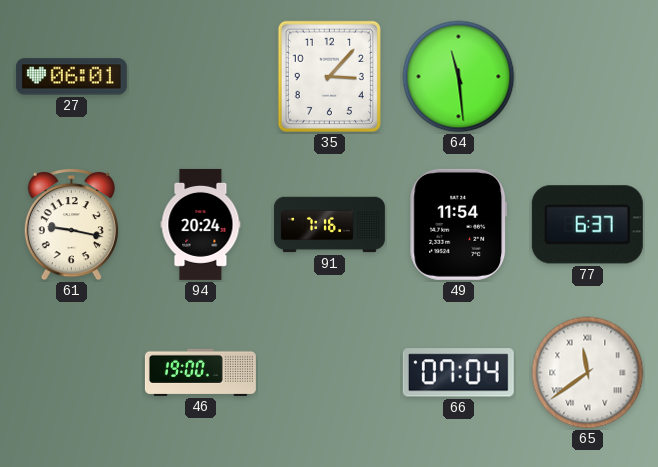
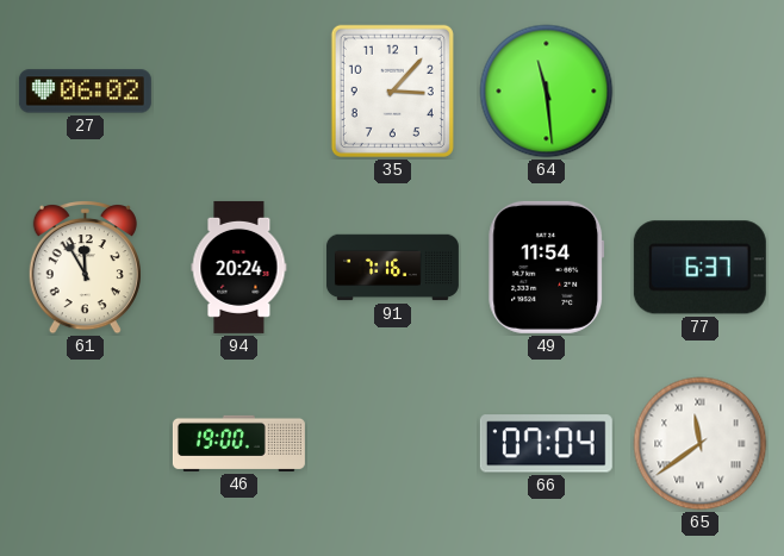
27: 06:01 -> 06:02
61: 9:17 -> 11:55
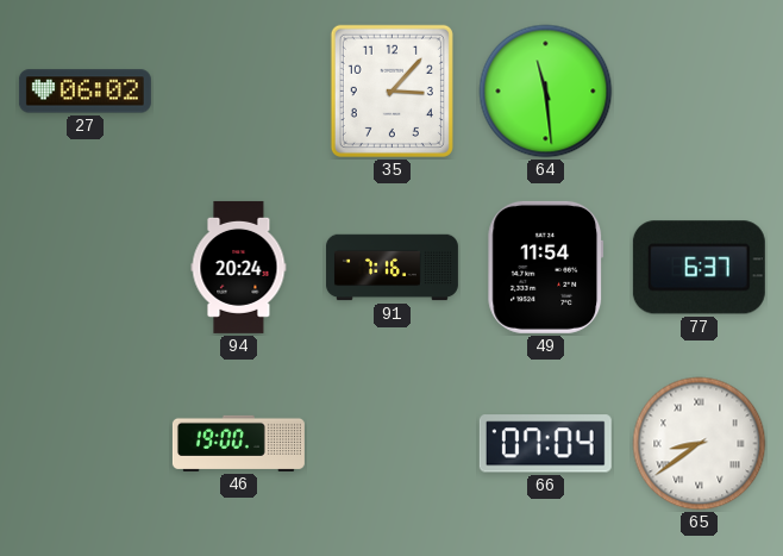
61: 11:55 -> none
65: 11:39 -> 8:39
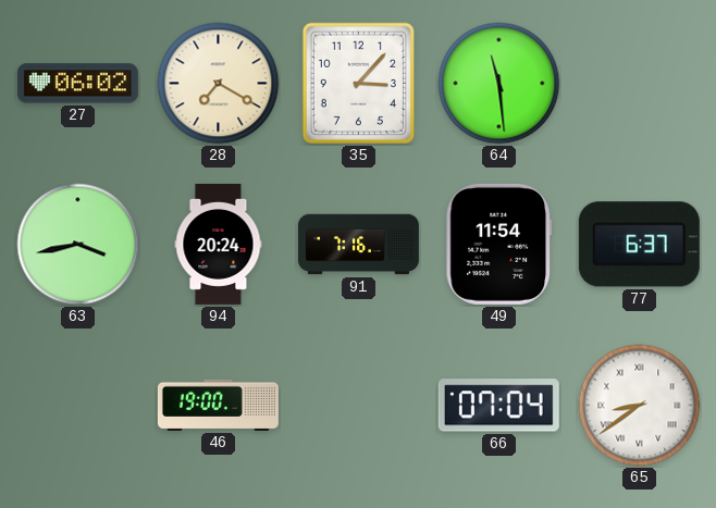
28: none -> 7:20
63: none -> 3:43
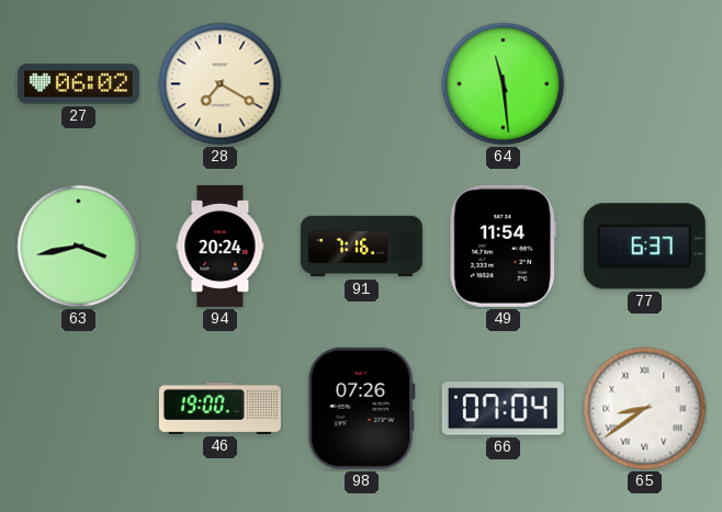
35: 3:07 -> none
98: none -> 07:26
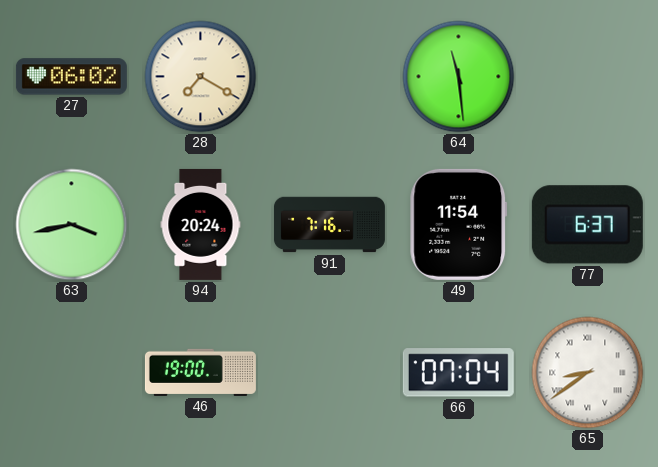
98: 07:26 -> none
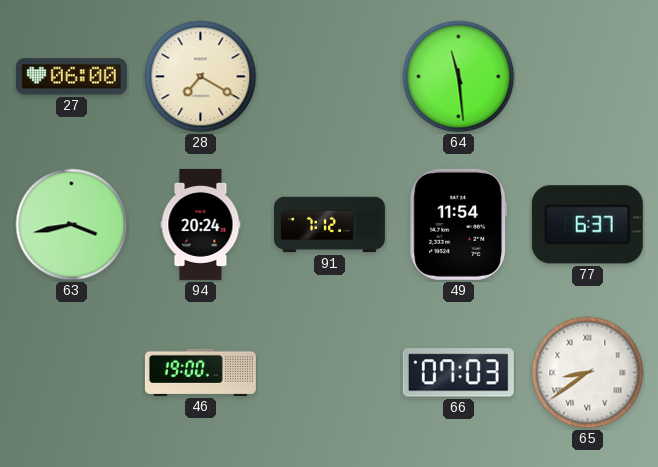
27: 06:02 -> 06:00
91: 7:16 -> 7:12
66: 07:04 -> 07:03
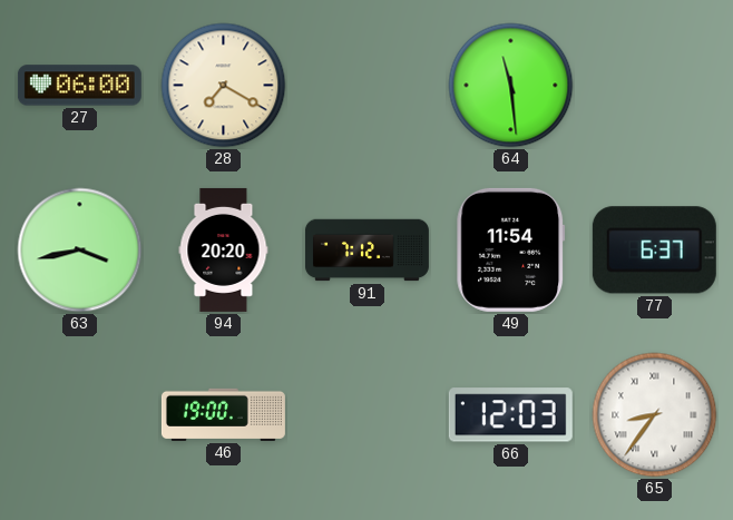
94: 20:24 -> 20:20
66: 07:03 -> 12:03
65: 8:39 -> 8:36
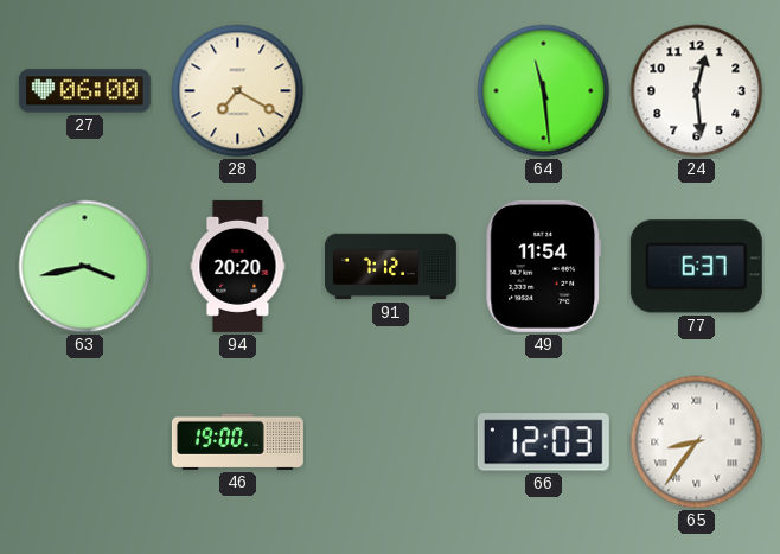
24: none -> 12:29
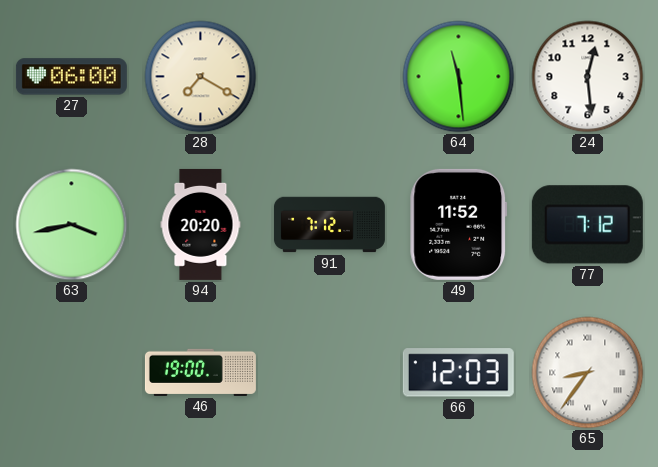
49: 11:54 -> 11:52
77: 6:37 -> 7:12
